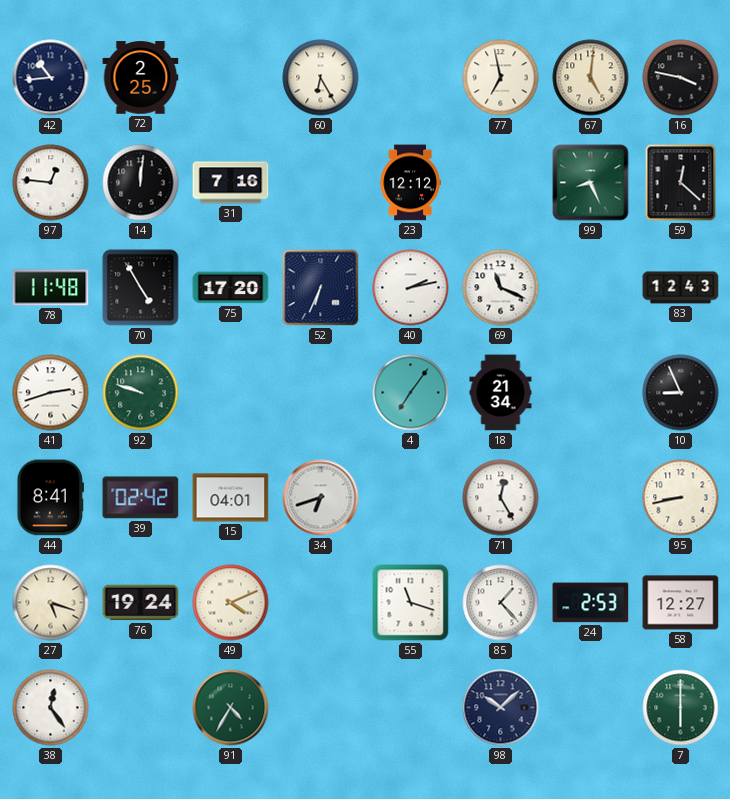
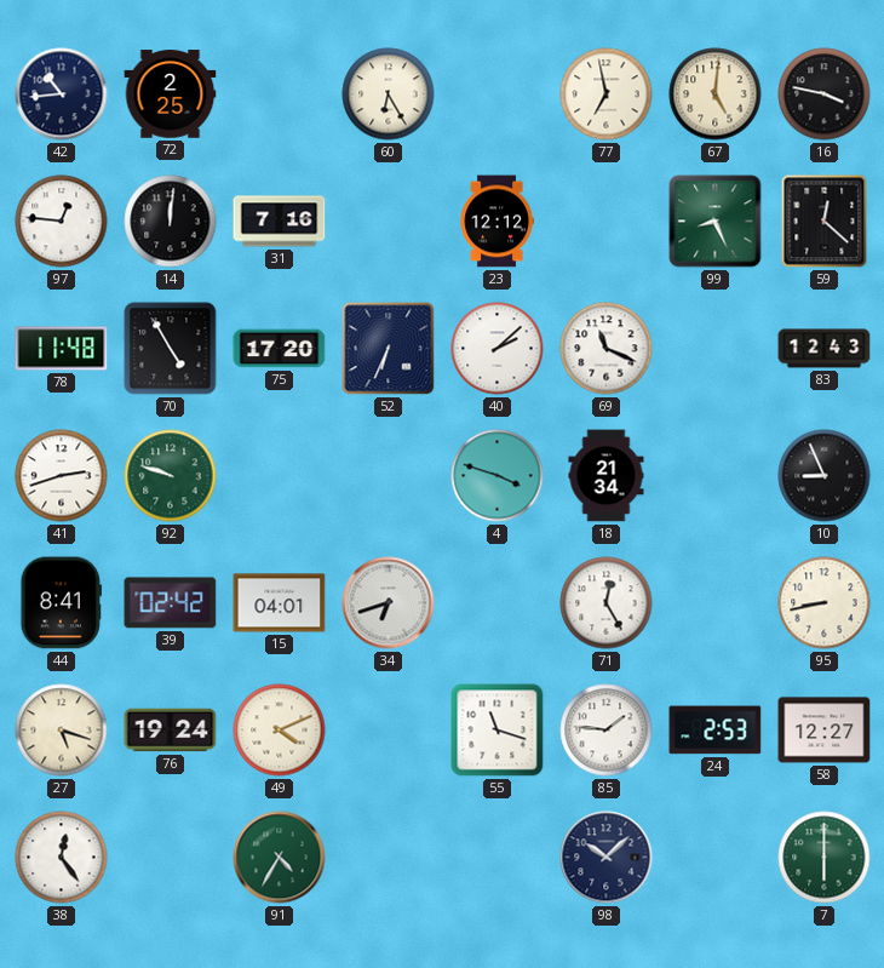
40: 2:13 -> 2:08
4: 7:06 -> 3:48
85: 1:23 -> 1:46
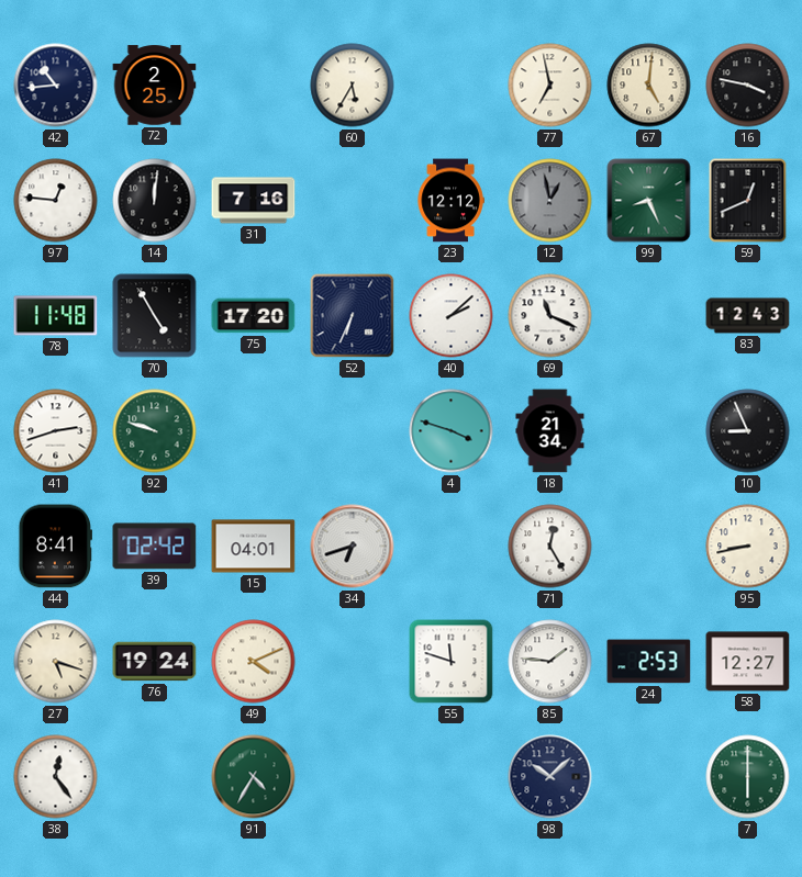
60: 6:25 -> 5:35
12: none -> 12:58
59: 12:22 -> 12:41
55: 11:18 -> 11:48
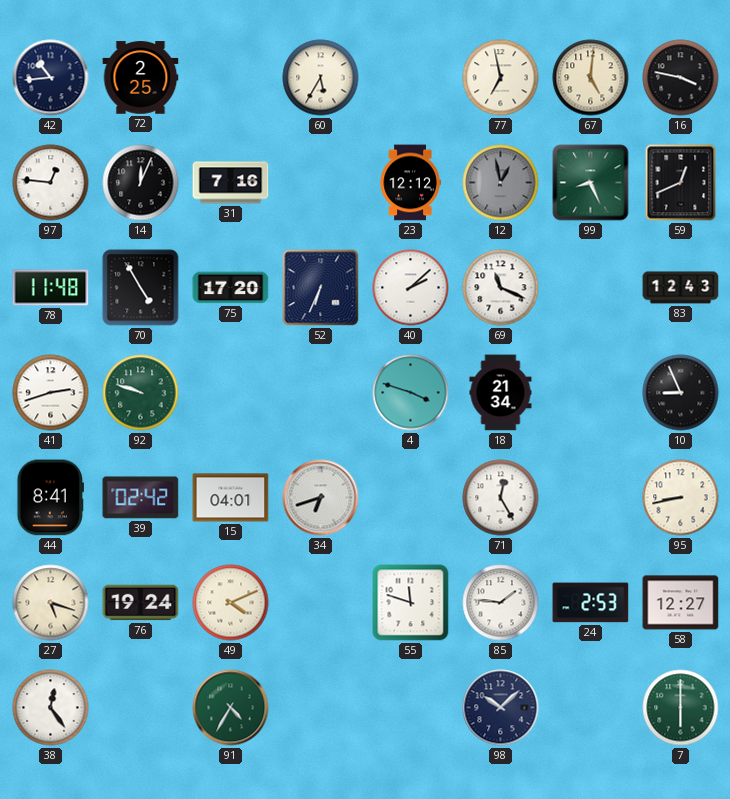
14: 12:01 -> 12:04
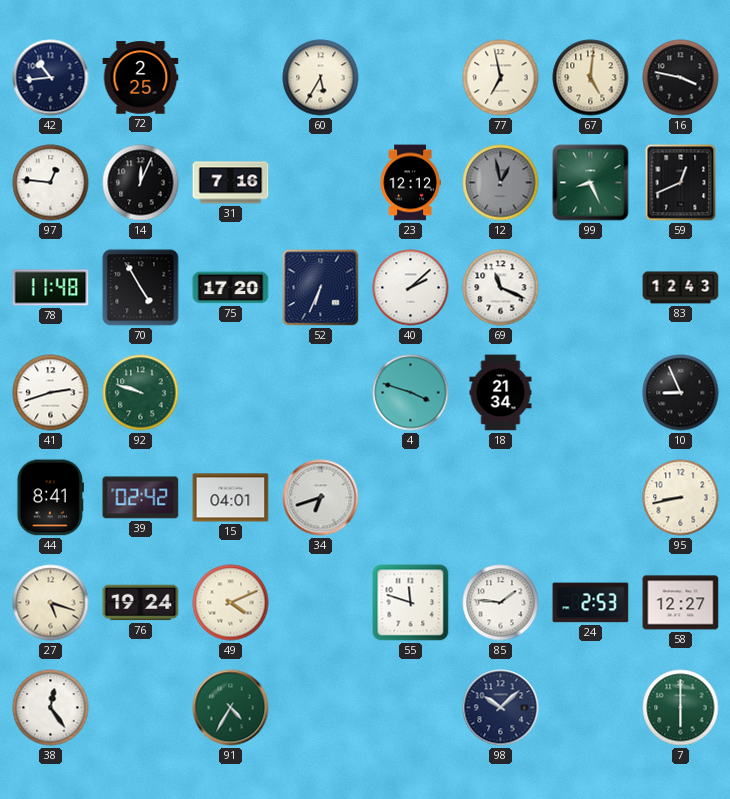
71: 12:25 -> none
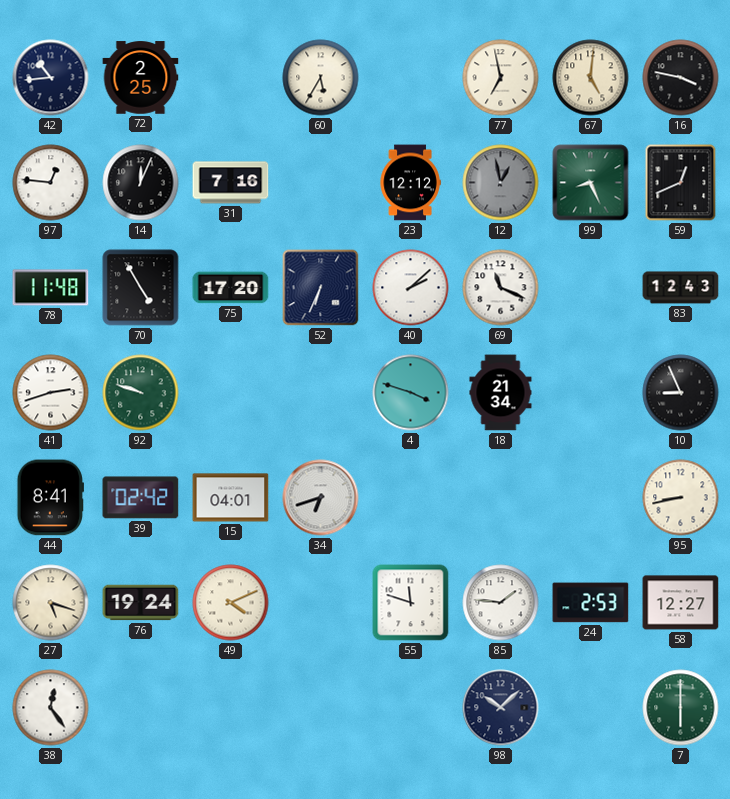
91: 4:35 -> none
